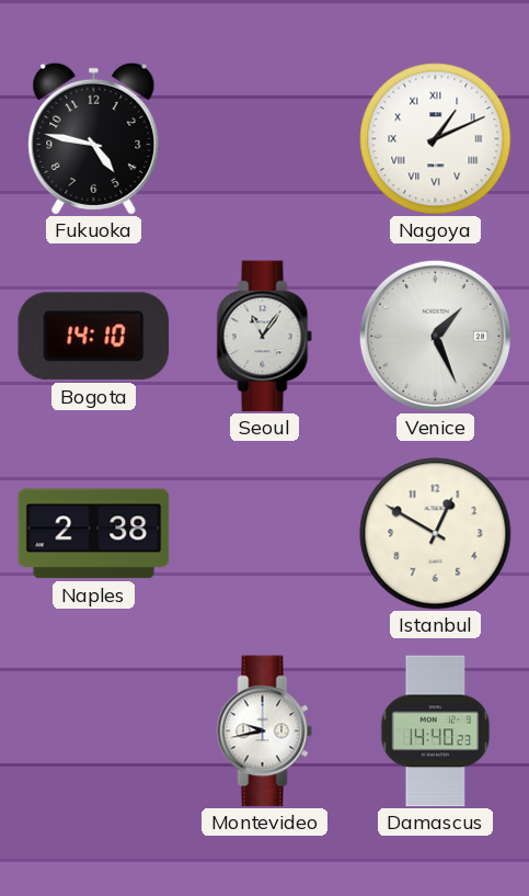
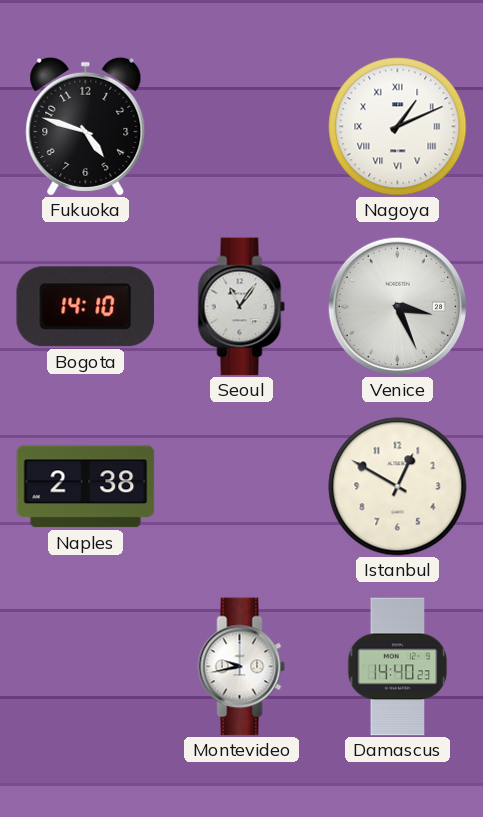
Fukuoka: 4:47 -> 4:48
Venice: 1:26 -> 3:26
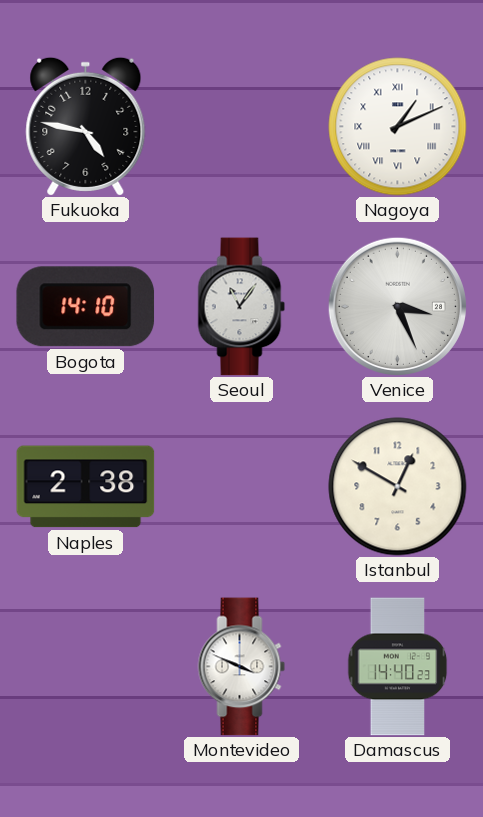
Fukuoka: 4:48 -> 4:47
Montevideo: 9:43 -> 3:49
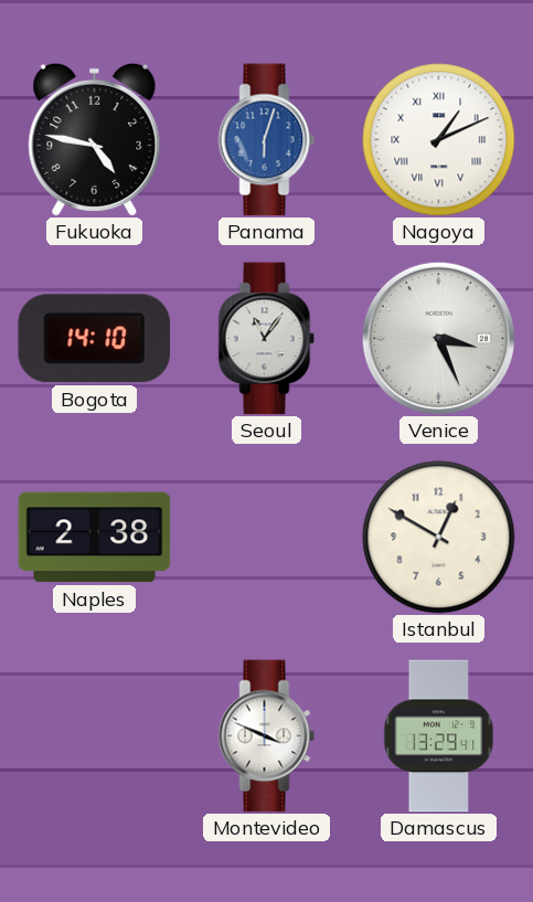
Panama: none -> 6:03
Damascus: 14:40 -> 13:29
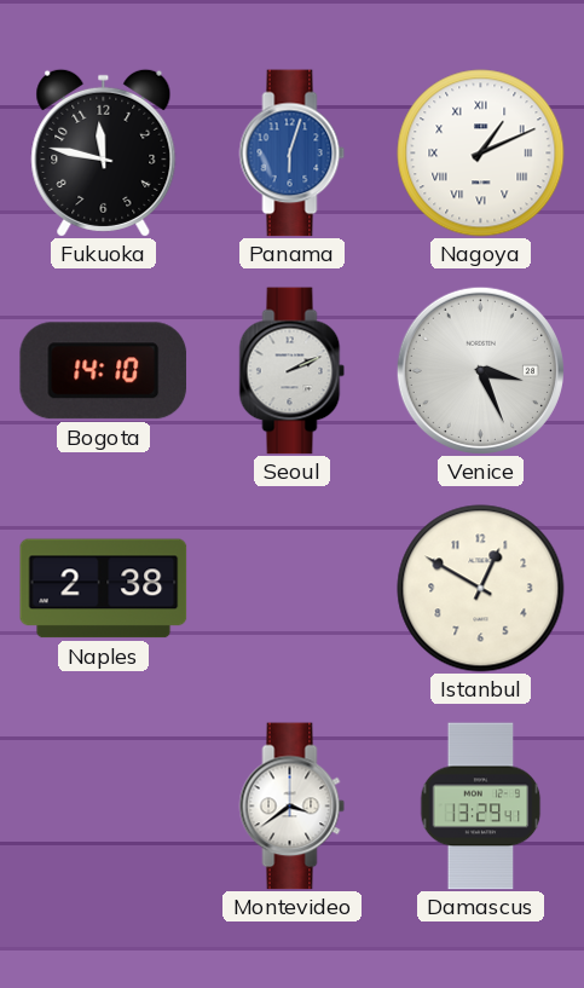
Fukuoka: 4:47 -> 11:47
Seoul: 11:06 -> 2:11
Montevideo: 3:49 -> 3:39
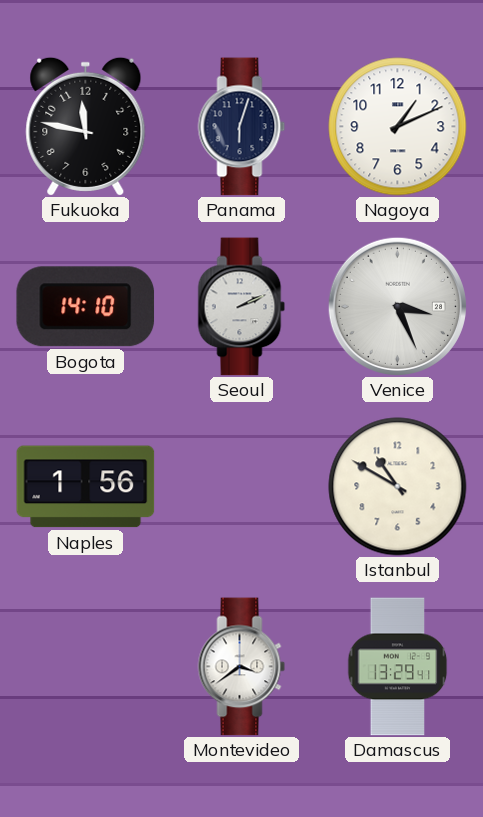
Panama dial: blue -> navy
Nagoya numerals: Roman -> Arabic
Naples: 2:38 -> 1:56
Istanbul: 12:50 -> 10:50
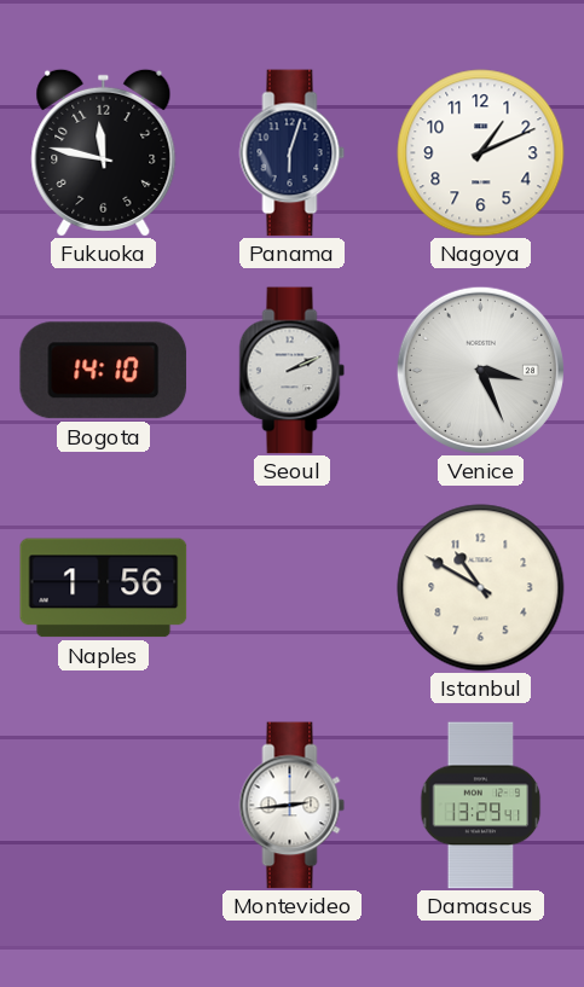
Montevideo: 3:39 -> 2:44
